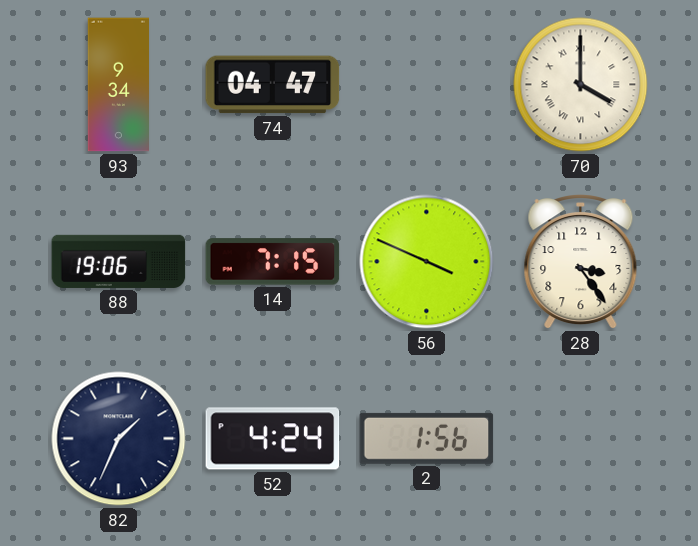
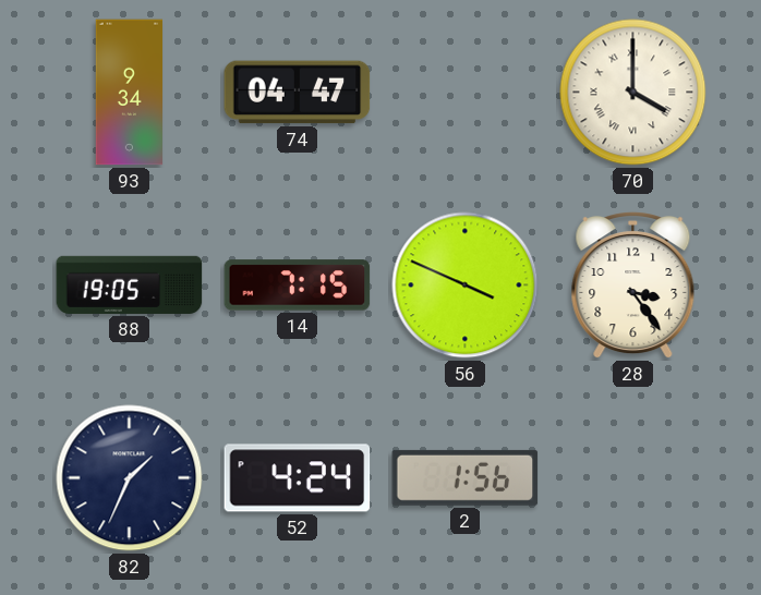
88: 19:06 -> 19:05
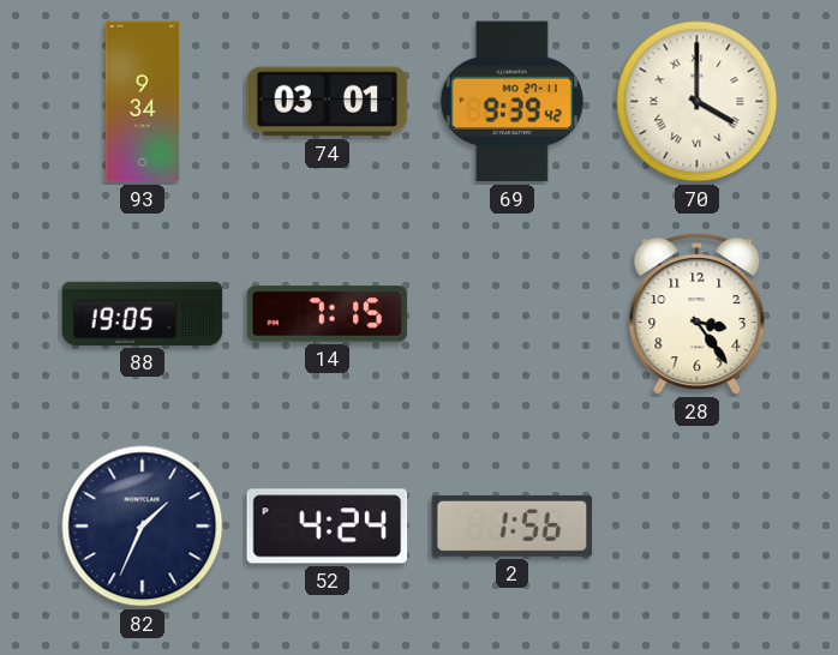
74: 04:47 -> 03:01
69: none -> 9:39
56: 3:49 -> none
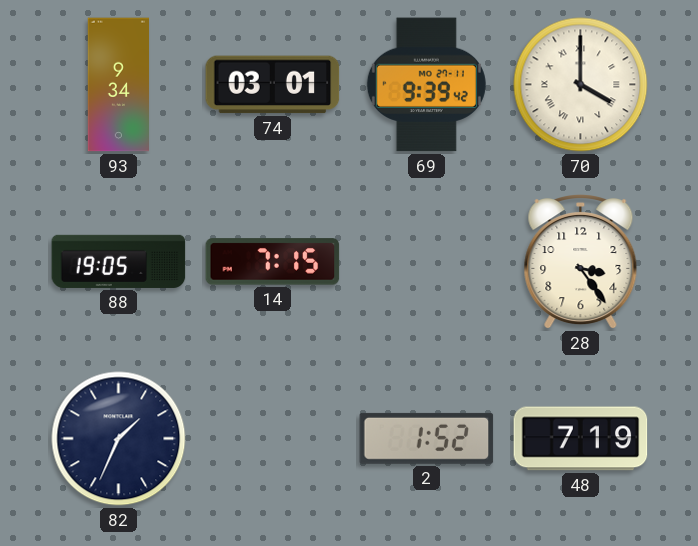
52: 4:24 -> none
2: 1:56 -> 1:52
48: none -> 7:19
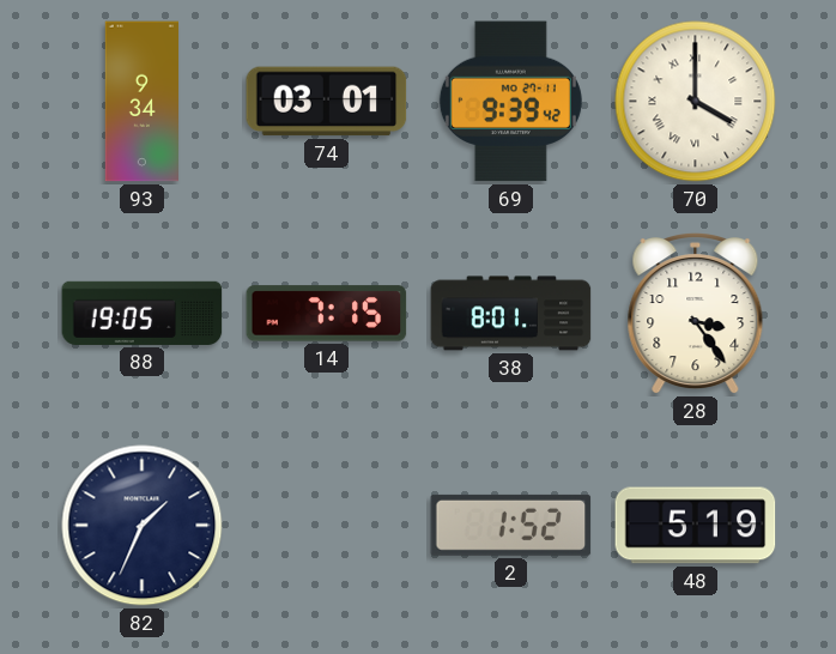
38: none -> 8:01
48: 7:19 -> 5:19
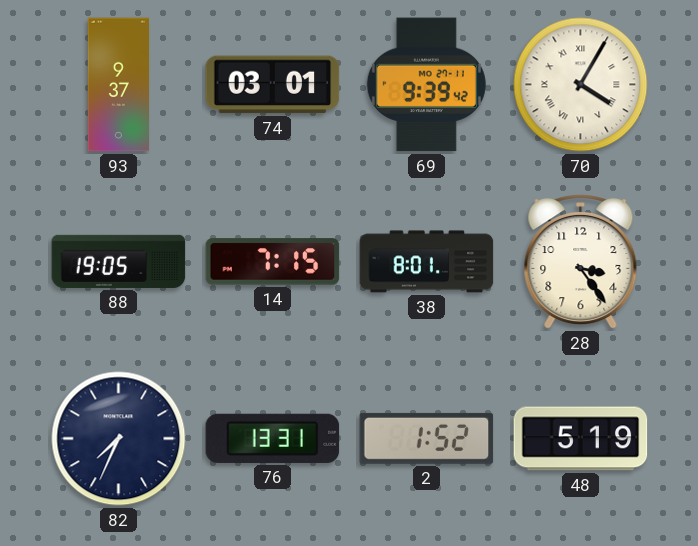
93: 9:34 -> 9:37
70: 4:00 -> 4:05
82: 1:34 -> 7:34
76: none -> 13:31
